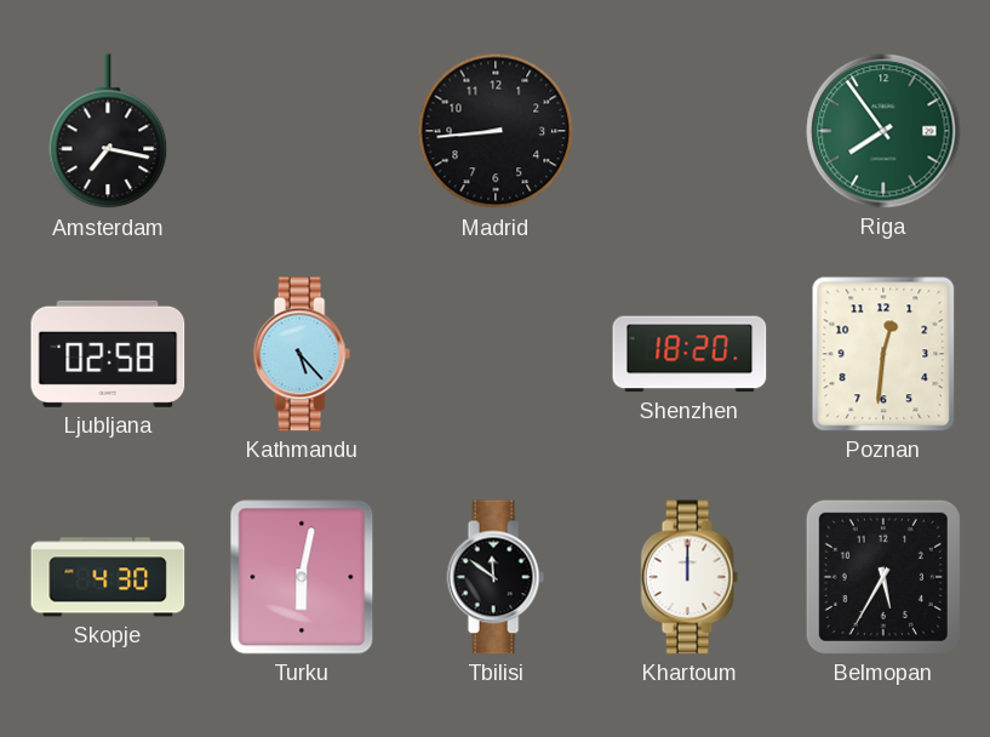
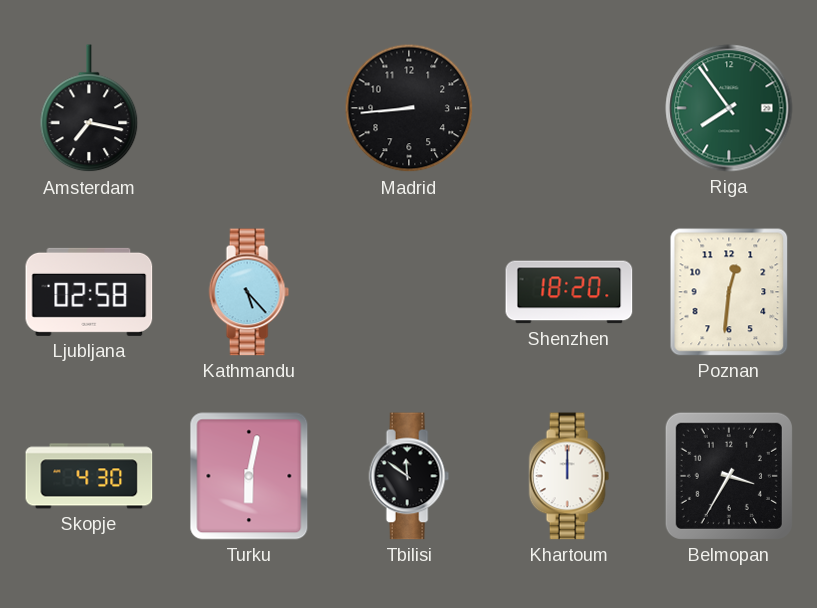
Belmopan: 5:35 -> 3:35
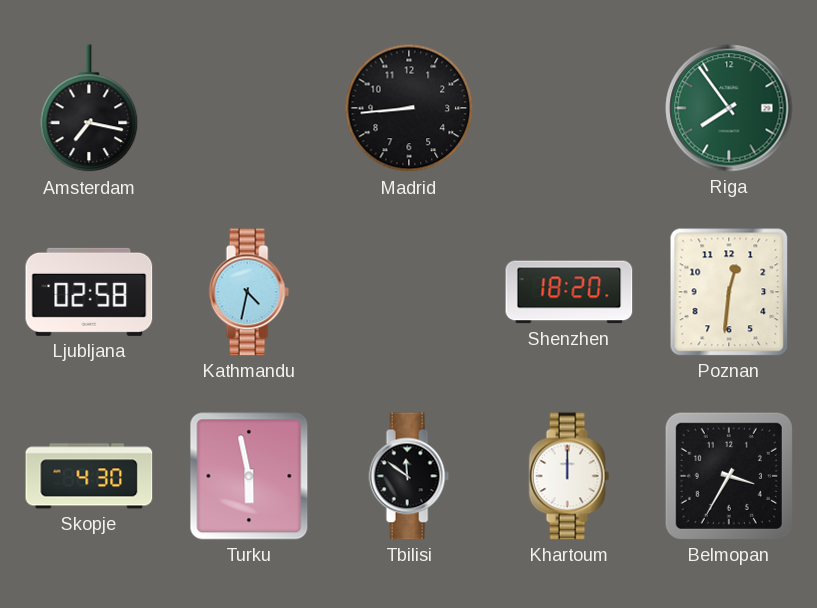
Kathmandu: 5:23 -> 4:32
Turku: 6:02 -> 5:58
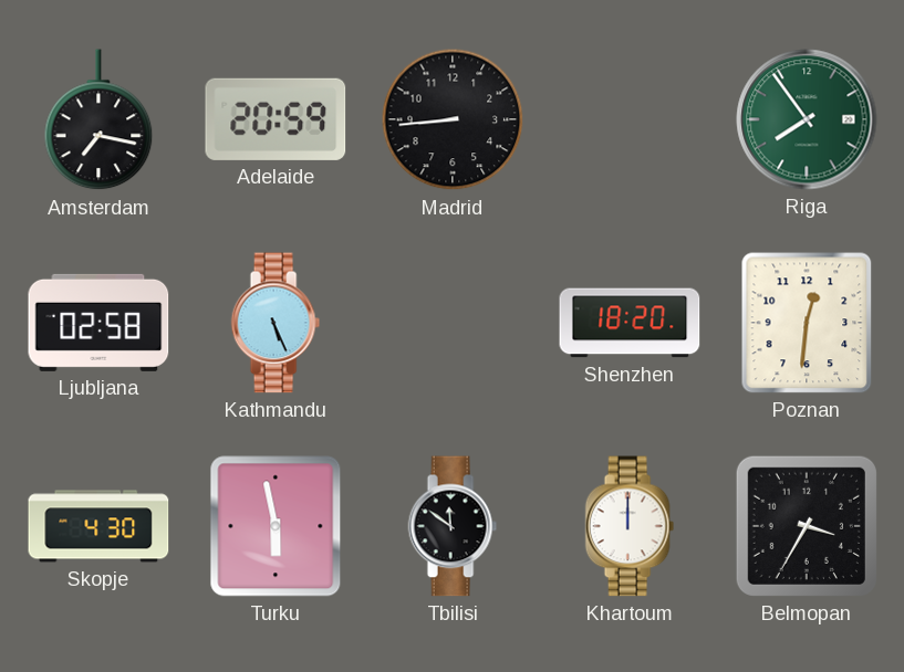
Adelaide: none -> 20:59
Kathmandu: 4:32 -> 5:26
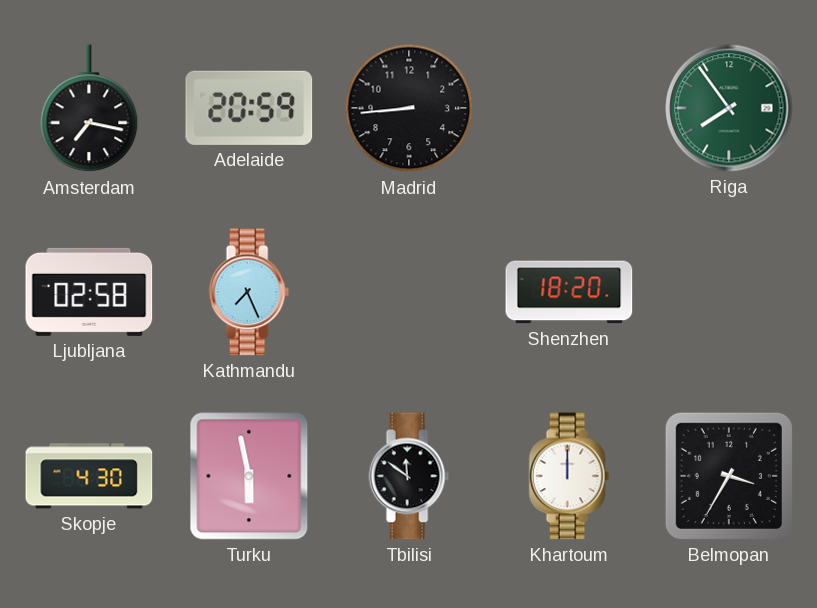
Kathmandu: 5:26 -> 7:26
Poznan: 12:31 -> none
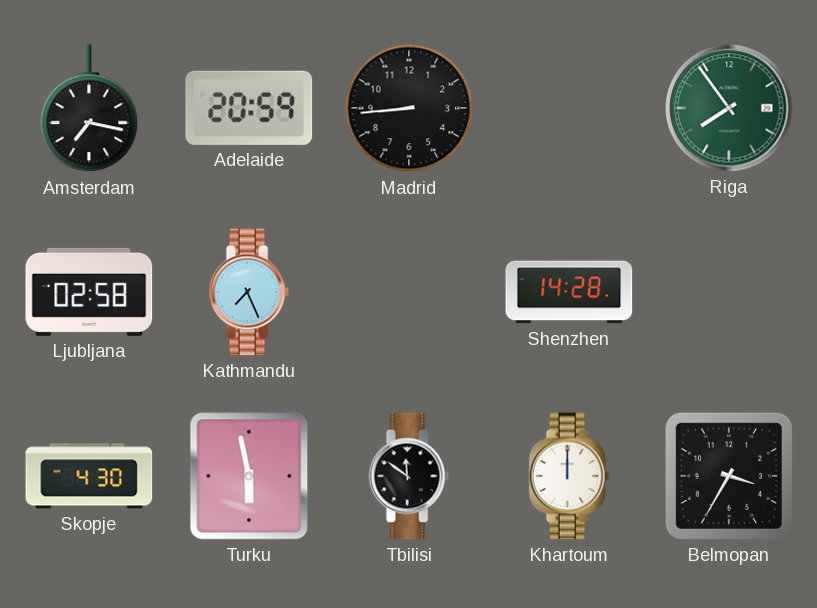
Shenzhen: 18:20 -> 14:28
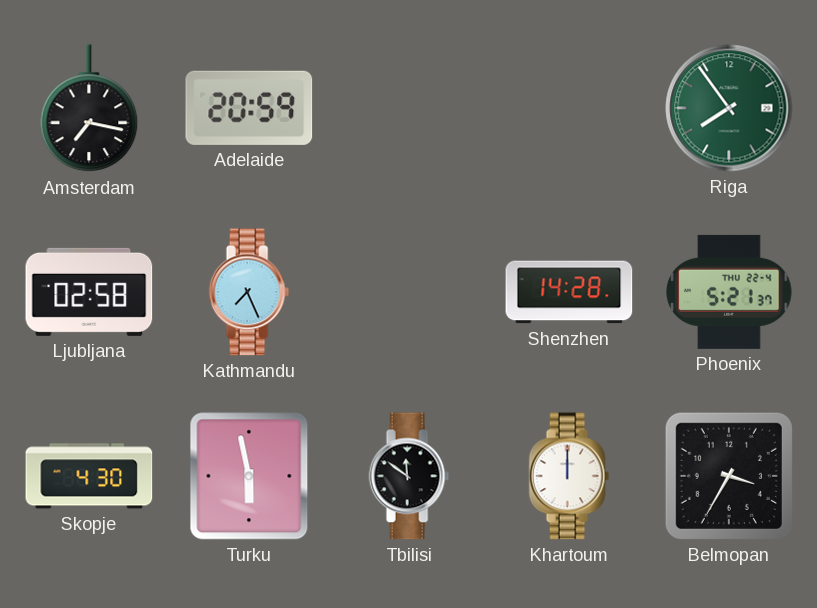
Madrid: 8:44 -> none
Phoenix: none -> 5:21
